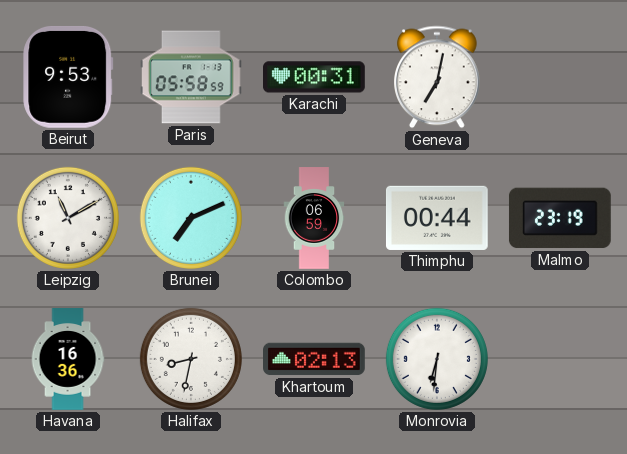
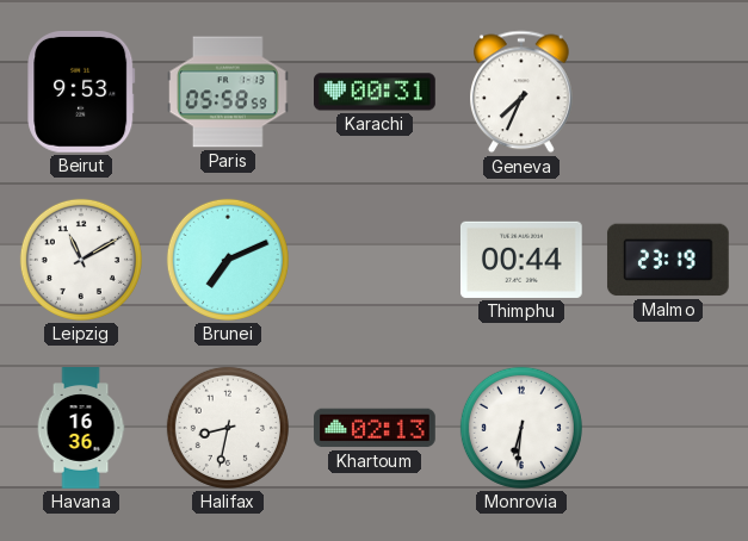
Geneva: 7:02 -> 7:34
Colombo: 06:59 -> none
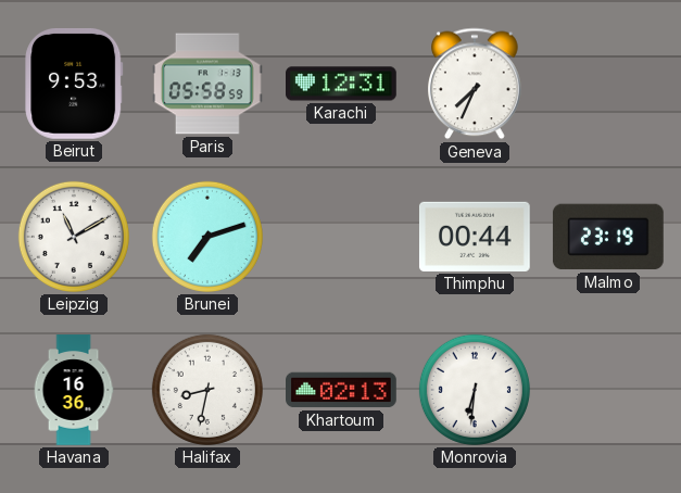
Karachi: 00:31 -> 12:31
Brunei: 7:11 -> 7:12
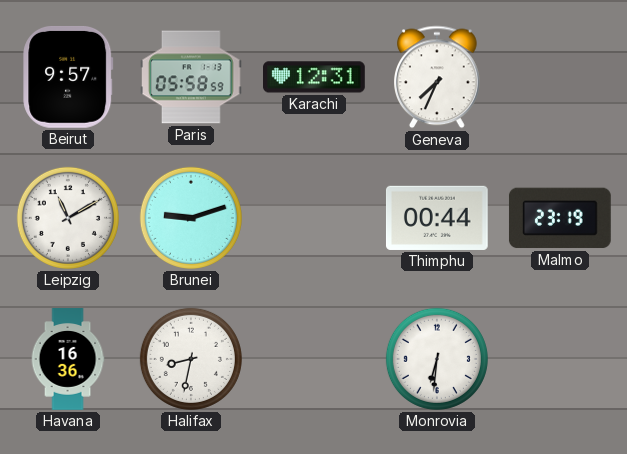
Beirut: 9:53 -> 9:57
Brunei: 7:12 -> 9:12
Khartoum: 02:13 -> none
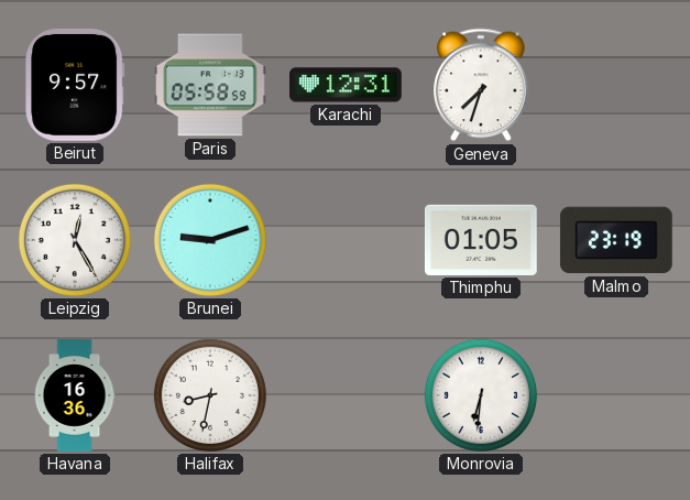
Geneva: 7:34 -> 7:33
Leipzig: 11:10 -> 12:25
Thimphu: 00:44 -> 01:05
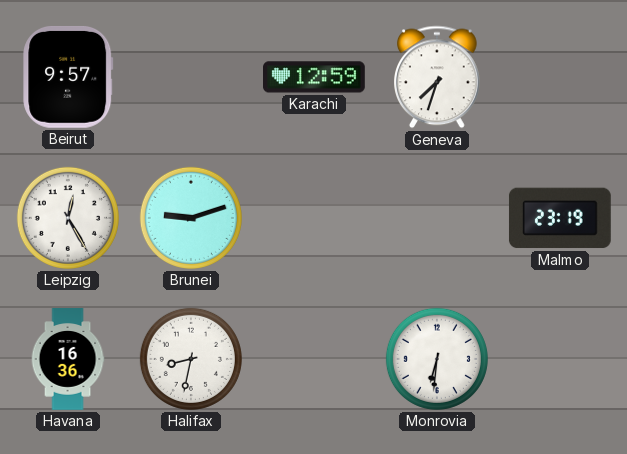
Paris: 05:58 -> none
Karachi: 12:31 -> 12:59
Thimphu: 01:05 -> none
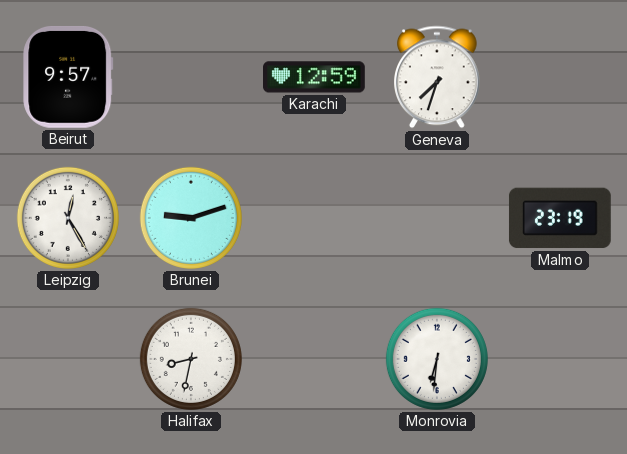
Havana: 16:36 -> none
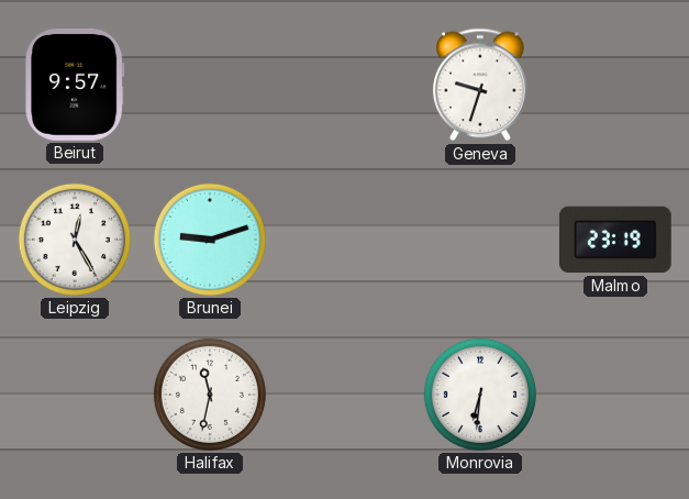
Karachi: 12:59 -> none
Geneva: 7:33 -> 9:33
Halifax: 8:32 -> 11:32
